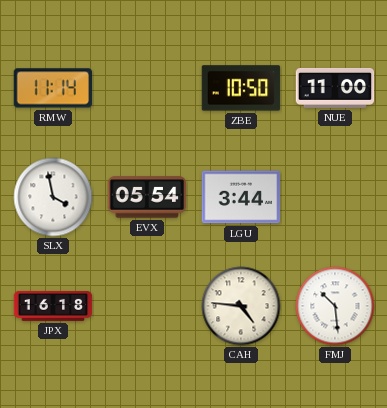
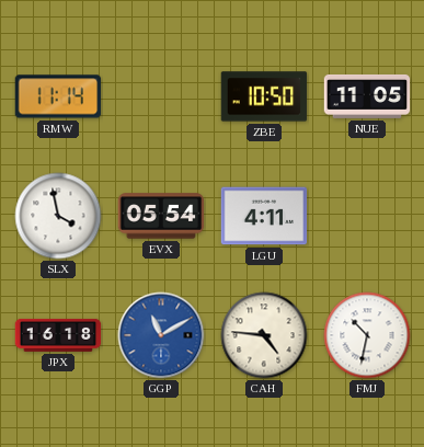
NUE: 11:00 -> 11:05
LGU: 3:44 -> 4:11
GGP: none -> 11:10
FMJ: 10:29 -> 10:32
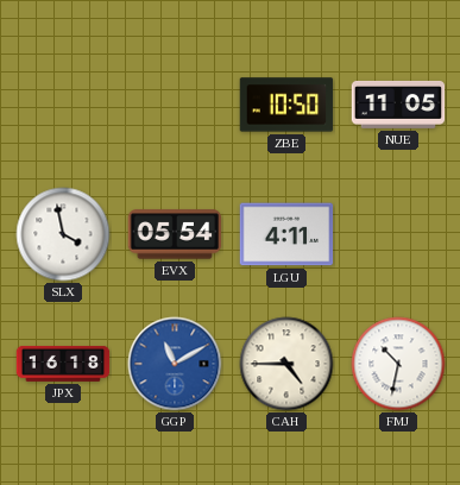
RMW: 11:14 -> none
CAH: 4:46 -> 4:45
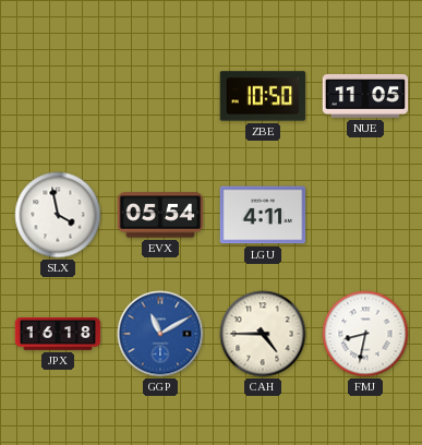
FMJ: 10:32 -> 8:32
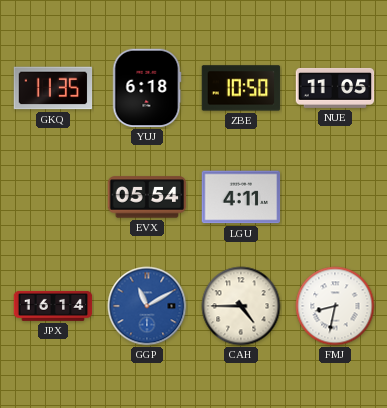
GKQ: none -> 11:35
YUJ: none -> 6:18
SLX: 3:58 -> none
JPX: 16:18 -> 16:14
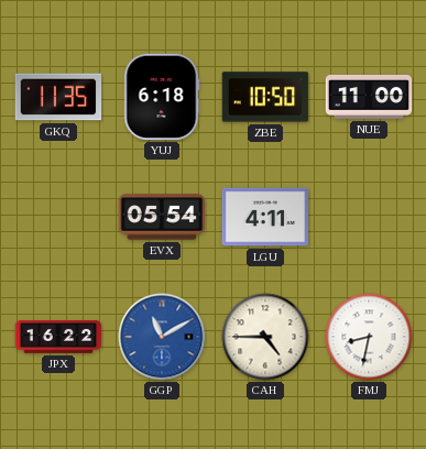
NUE: 11:05 -> 11:00
JPX: 16:14 -> 16:22
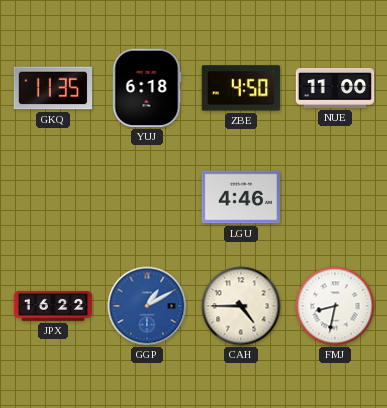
ZBE: 10:50 -> 4:50
EVX: 05:54 -> none
LGU: 4:11 -> 4:46
GGP: 11:10 -> 1:10
